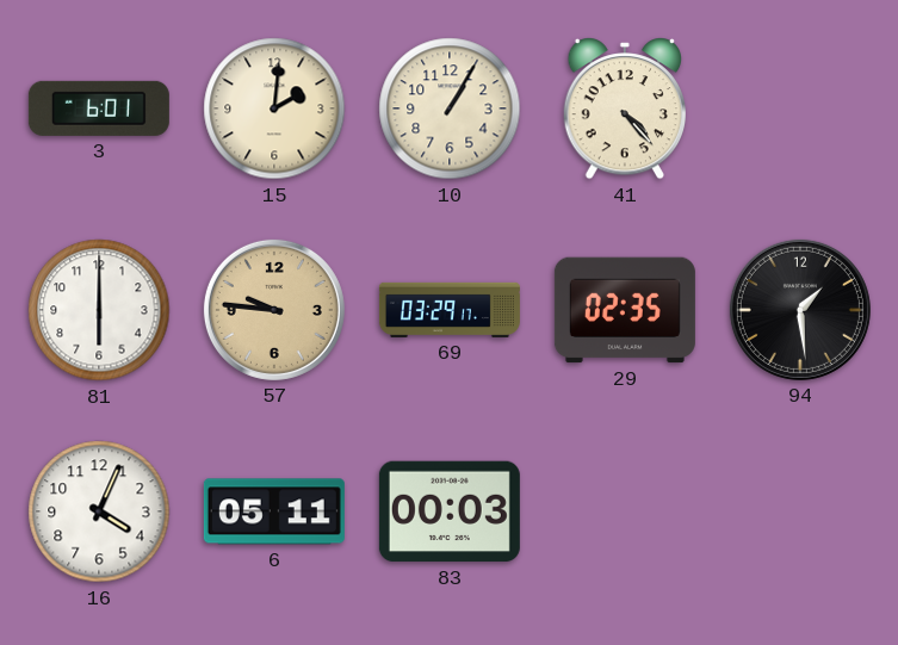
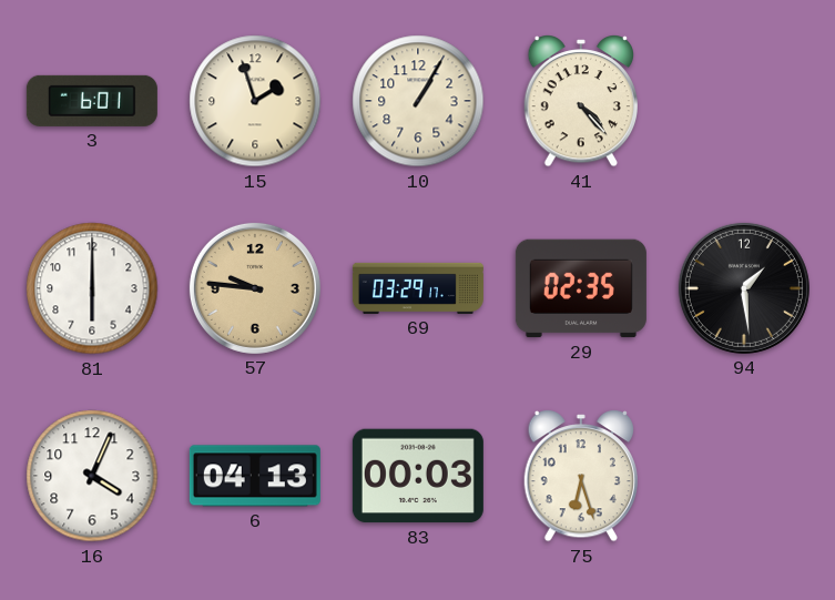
15: 2:01 -> 1:57
6: 05:11 -> 04:13
75: none -> 6:27
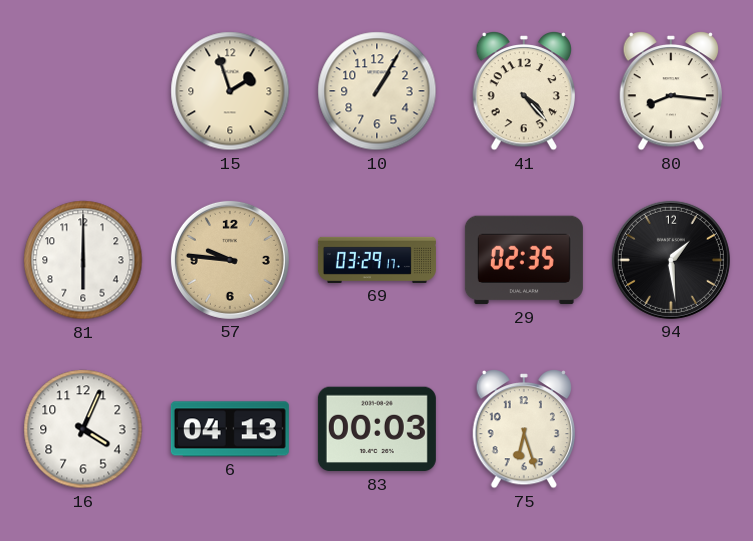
3: 6:01 -> none
80: none -> 8:16
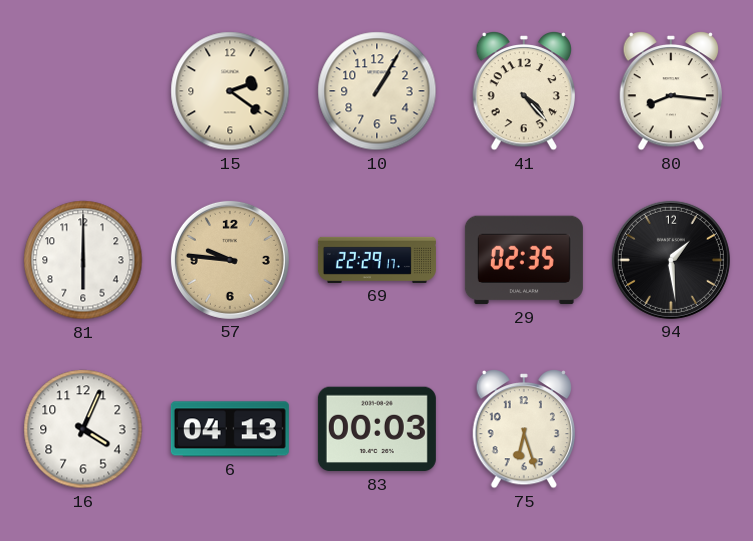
15: 1:57 -> 2:21
69: 03:29 -> 22:29
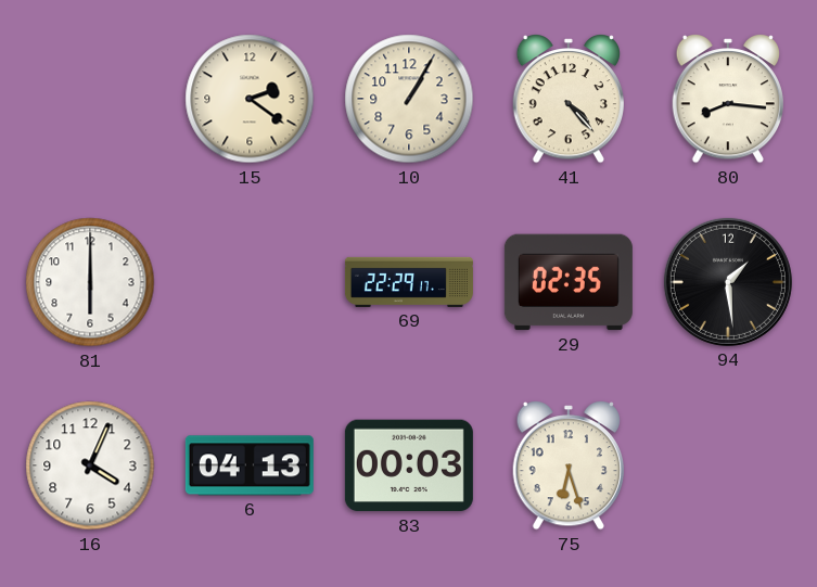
57: 9:46 -> none
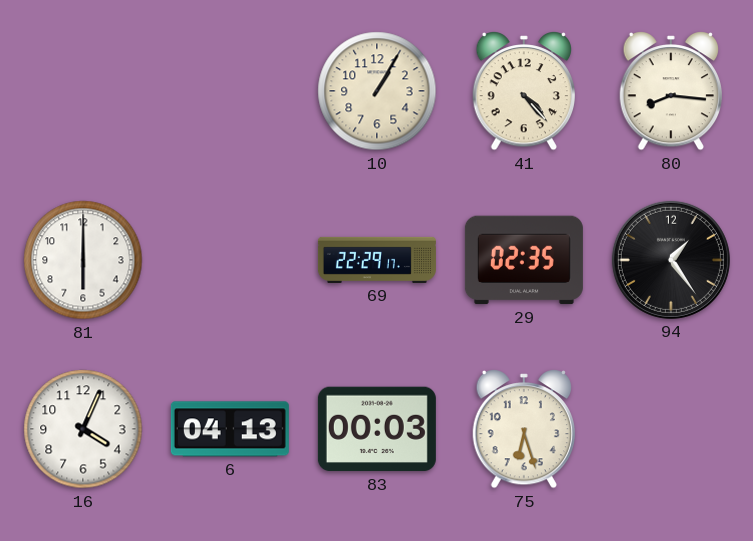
15: 2:21 -> none
94: 1:29 -> 1:24
